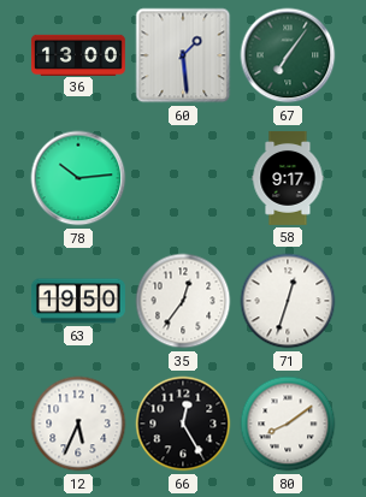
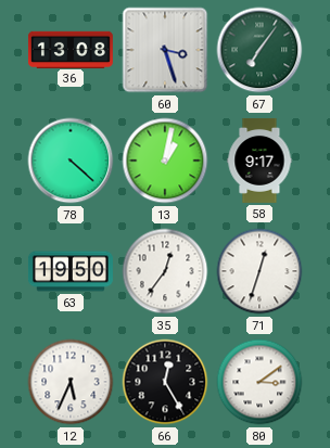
36: 13:00 -> 13:08
60: 1:29 -> 3:27
78: 10:14 -> 4:22
13: none -> 1:02
80: 8:09 -> 3:09
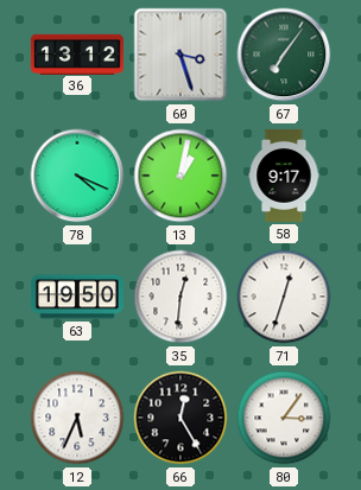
36: 13:08 -> 13:12
78: 4:22 -> 4:19
35: 12:36 -> 12:31
80: 3:09 -> 3:06
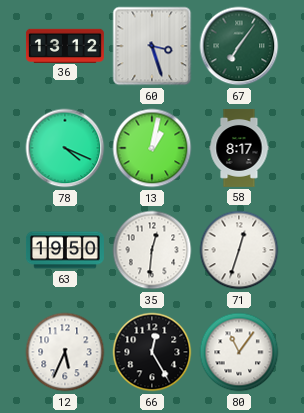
58: 9:17 -> 8:17
80: 3:06 -> 11:06
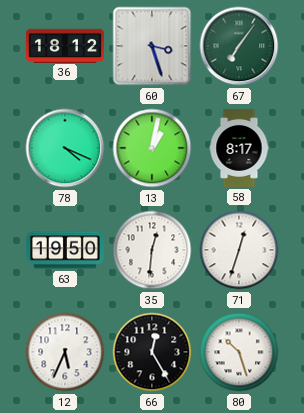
36: 13:12 -> 18:12
80: 11:06 -> 10:27
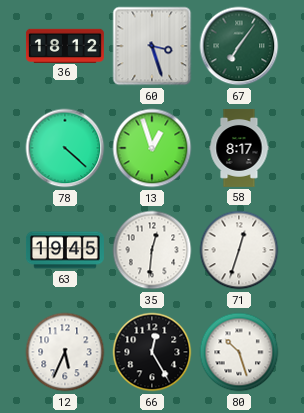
78: 4:19 -> 4:22
13: 1:02 -> 12:57
63: 19:50 -> 19:45
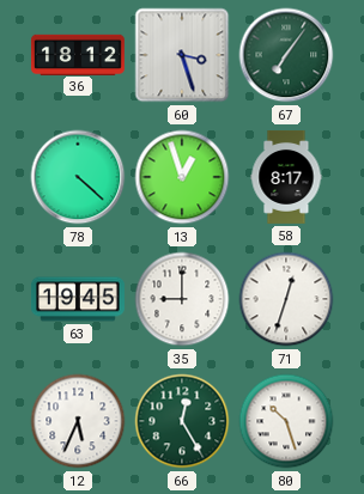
35: 12:31 -> 9:00
66 dial: black -> green
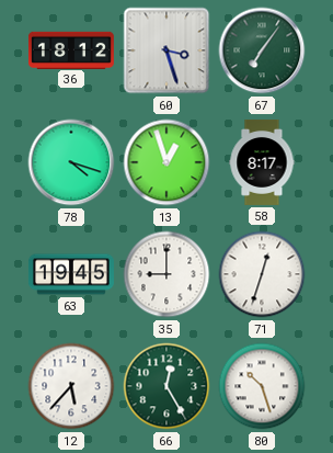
78: 4:22 -> 4:18
12: 5:34 -> 5:37
